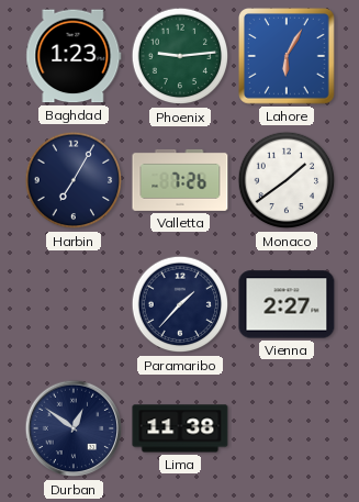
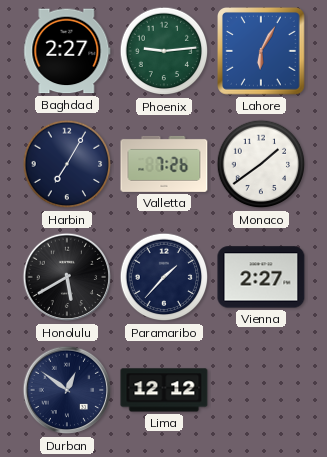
Baghdad: 1:23 -> 2:27
Honolulu: none -> 5:40
Lima: 11:38 -> 12:12
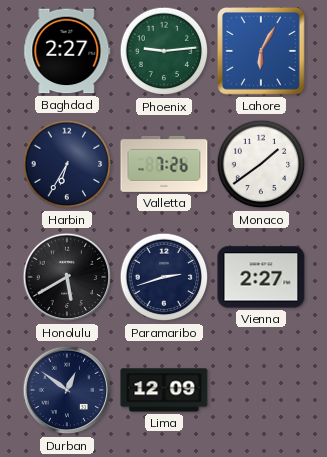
Harbin: 7:05 -> 6:35
Paramaribo: 1:37 -> 2:42
Lima: 12:12 -> 12:09
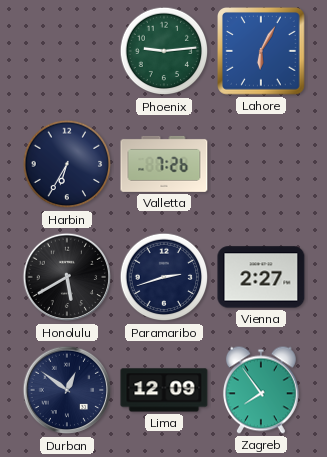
Baghdad: 2:27 -> none
Monaco: 1:39 -> none
Zagreb: none -> 7:54
